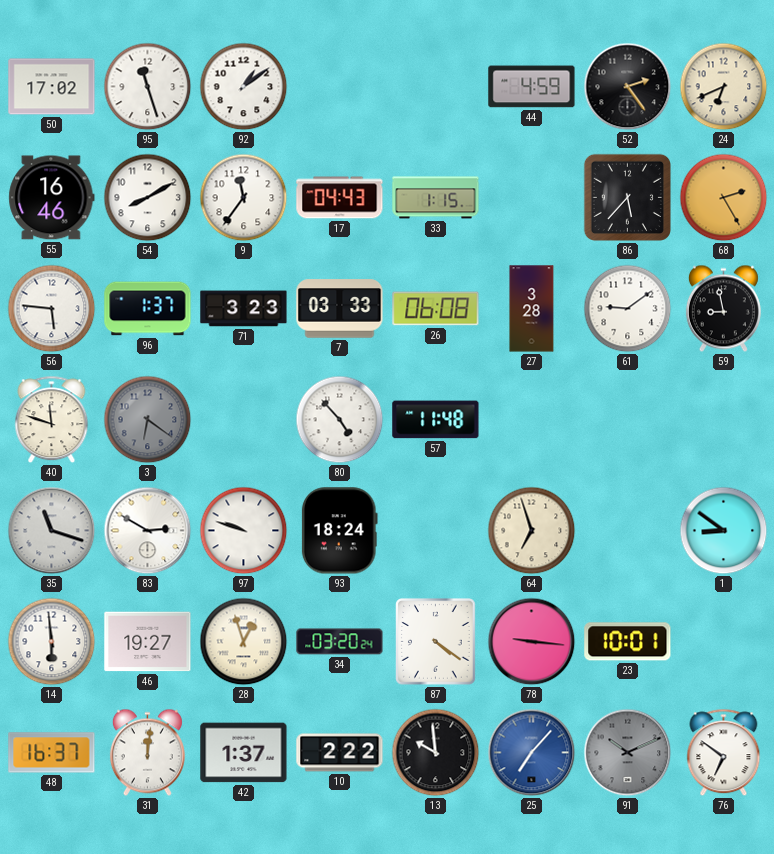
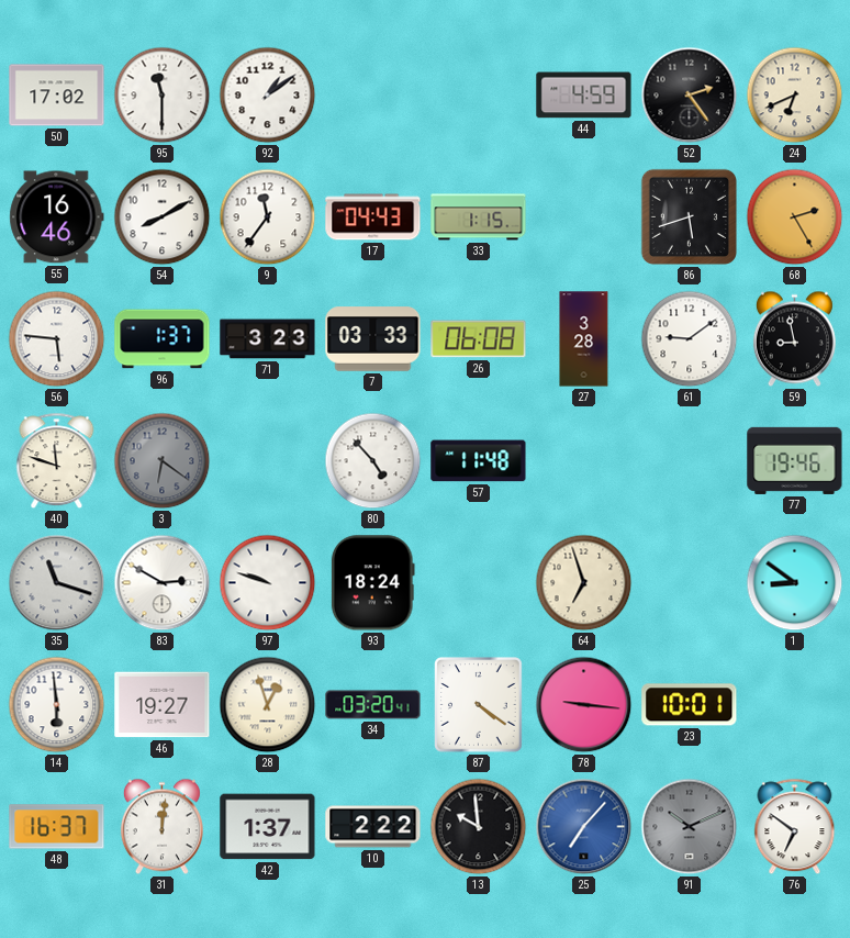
95: 11:27 -> 11:30
86: 5:37 -> 5:42
77: none -> 19:46
34: 03:20:24 -> 03:20:41
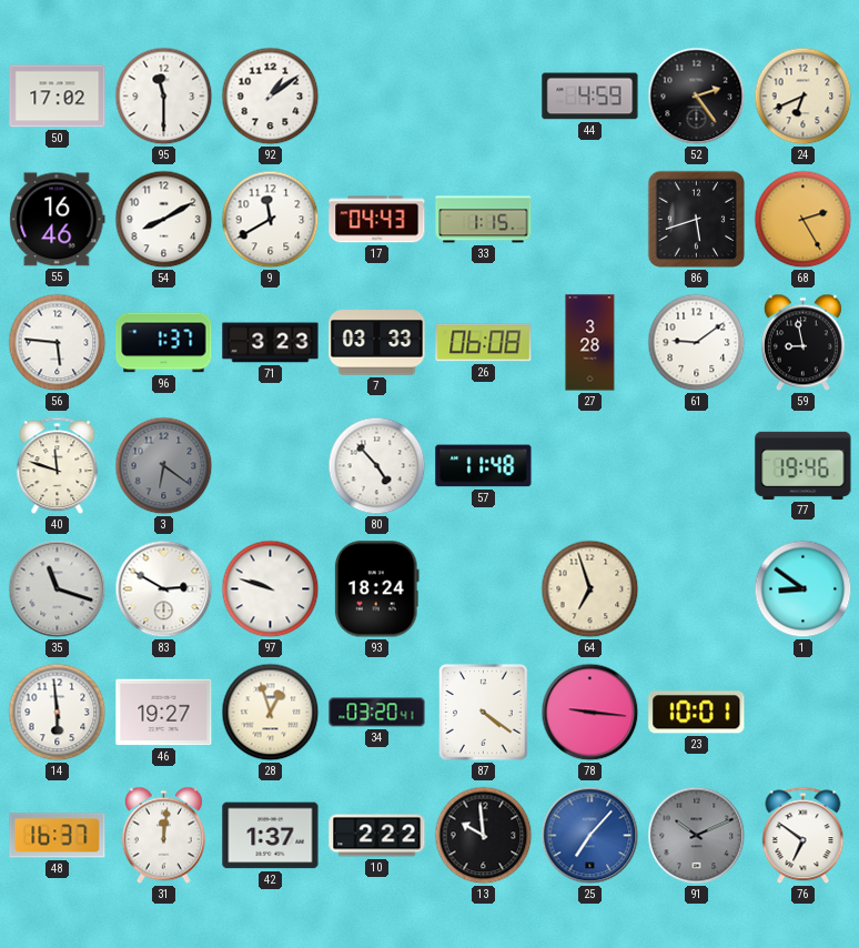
9: 11:36 -> 11:40
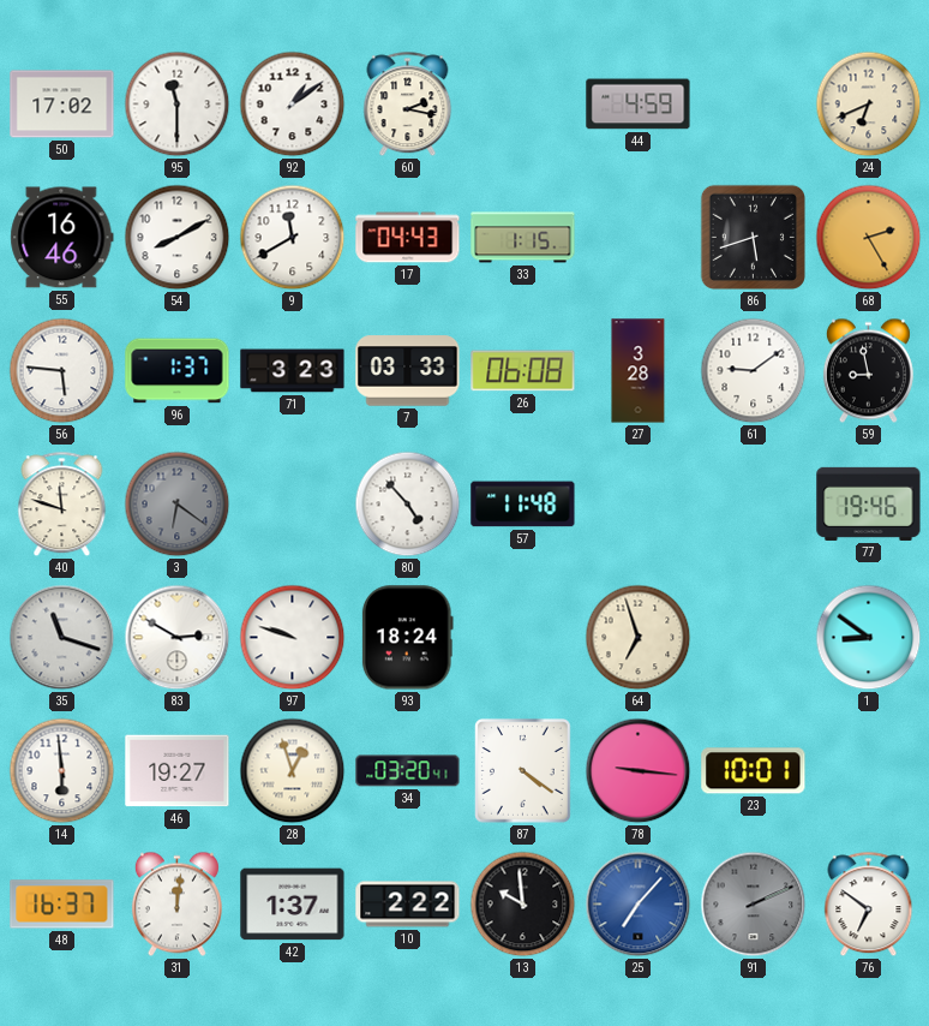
60: none -> 2:17
52: 2:24 -> none
91: 10:11 -> 2:11
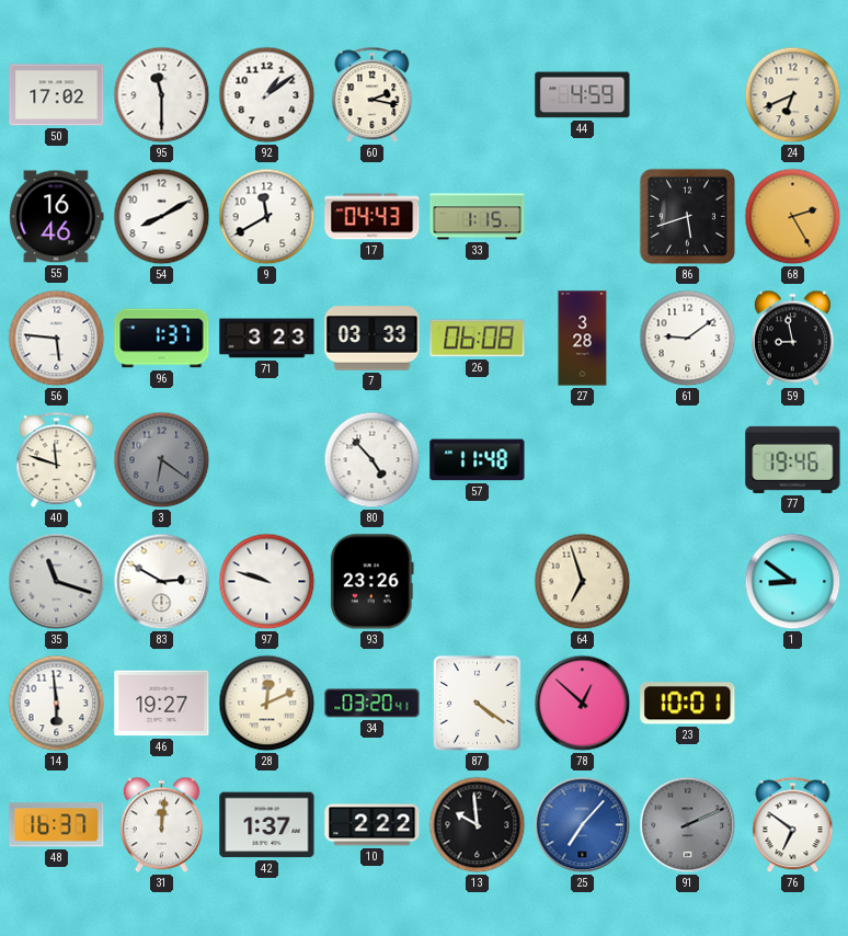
93: 18:24 -> 23:26
28: 12:57 -> 12:11
78: 9:16 -> 12:52
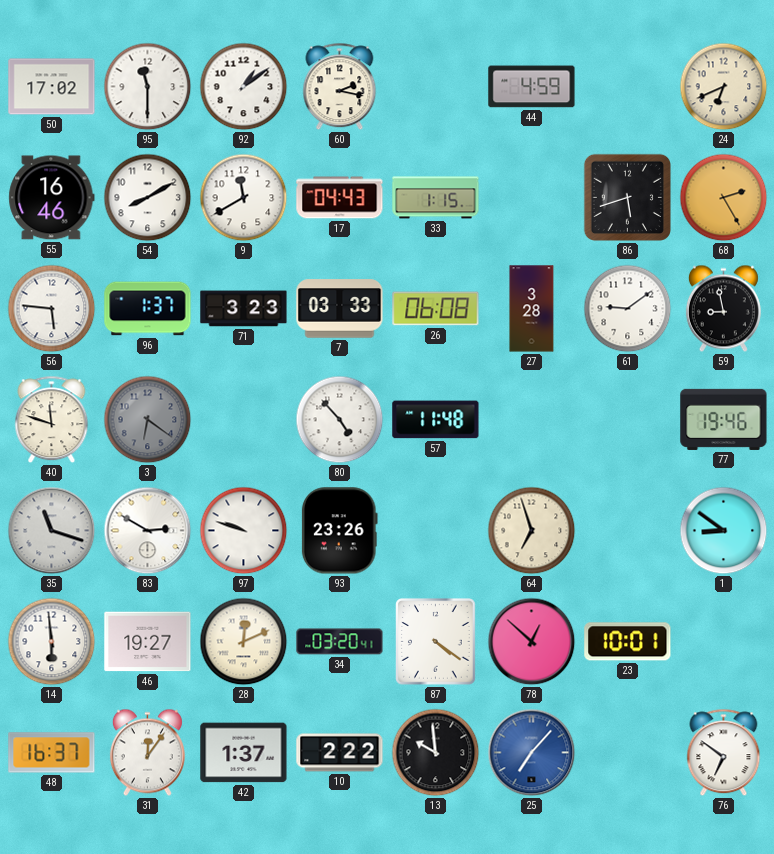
31: 12:01 -> 12:06
91: 2:11 -> none
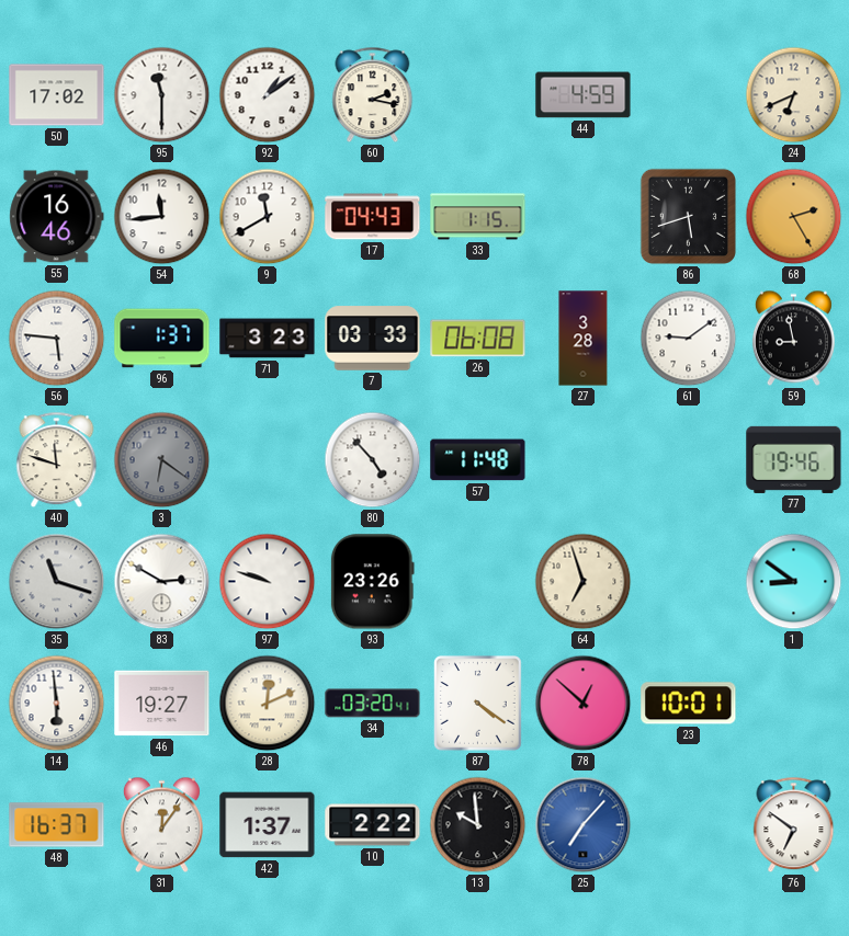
54: 8:10 -> 11:44
